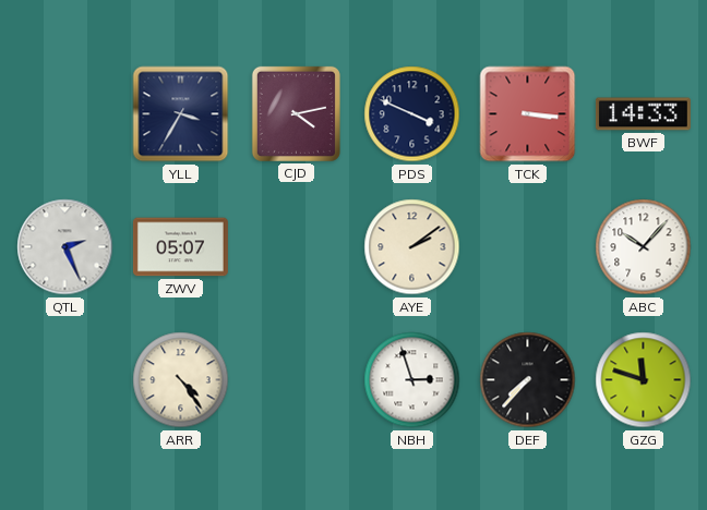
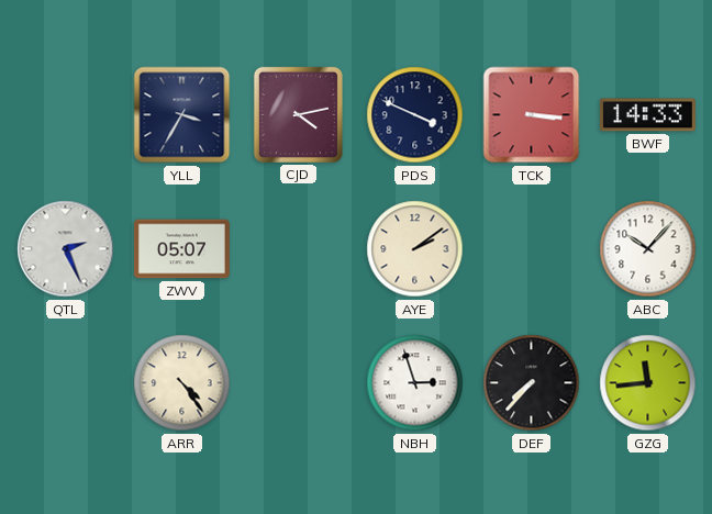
GZG: 11:48 -> 11:44
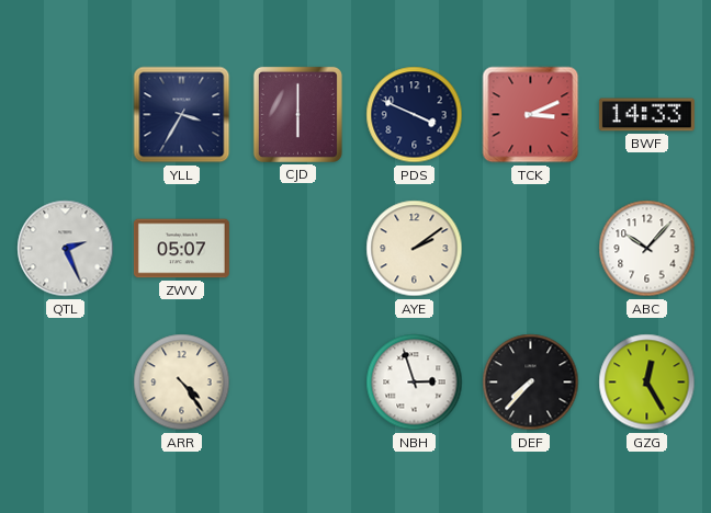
CJD: 4:13 -> 6:00
TCK: 3:16 -> 3:11
GZG: 11:44 -> 12:25
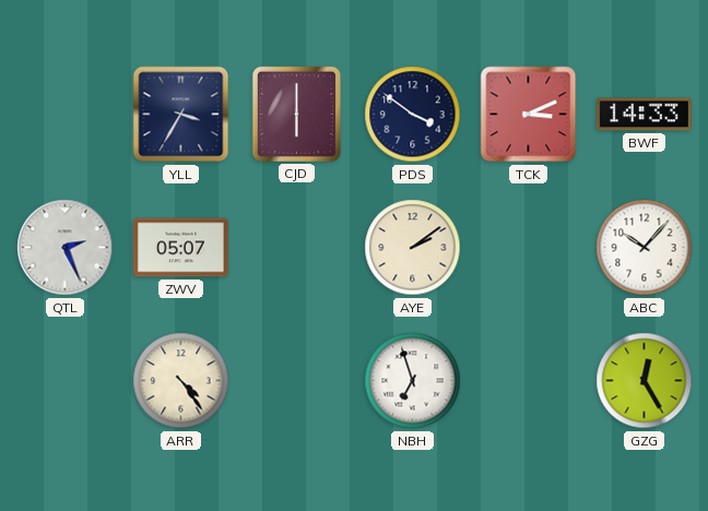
PDS: 3:49 -> 3:51
NBH: 2:57 -> 6:57
DEF: 7:37 -> none
